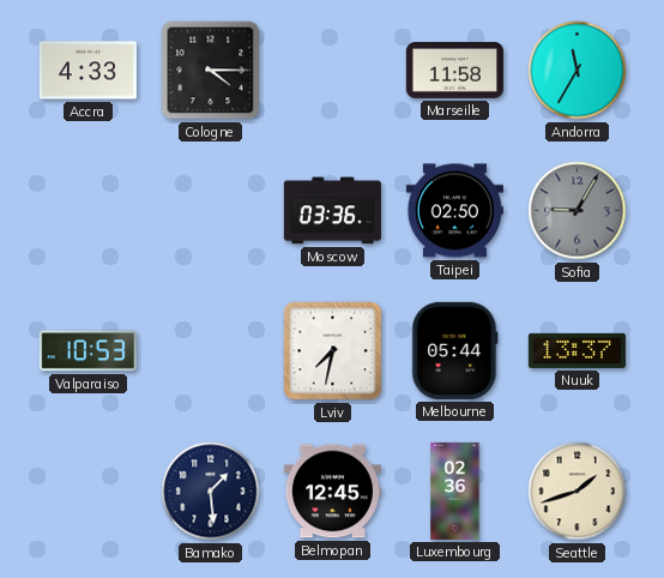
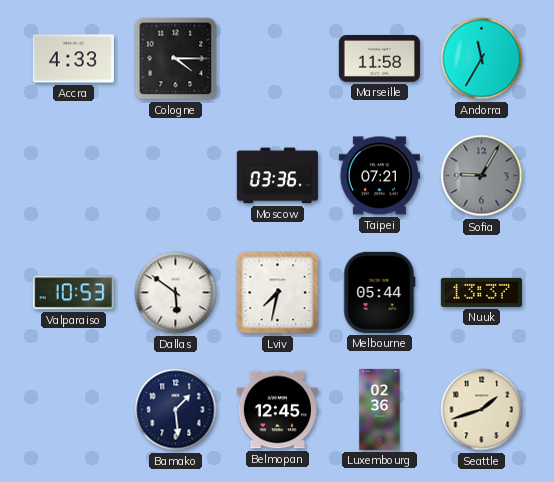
Taipei: 02:50 -> 07:21
Dallas: none -> 5:51
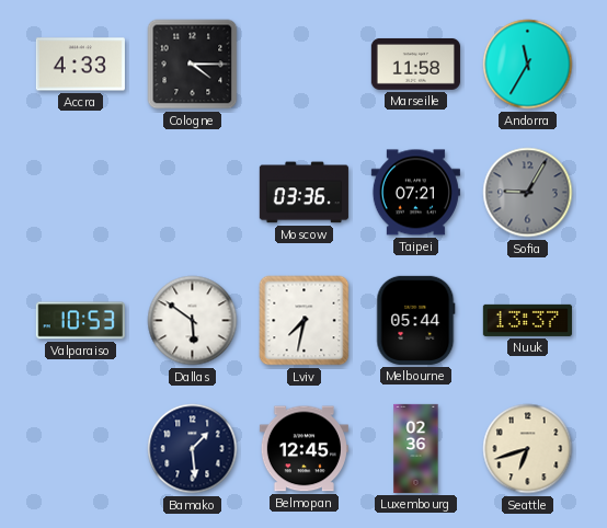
Seattle: 1:42 -> 6:42
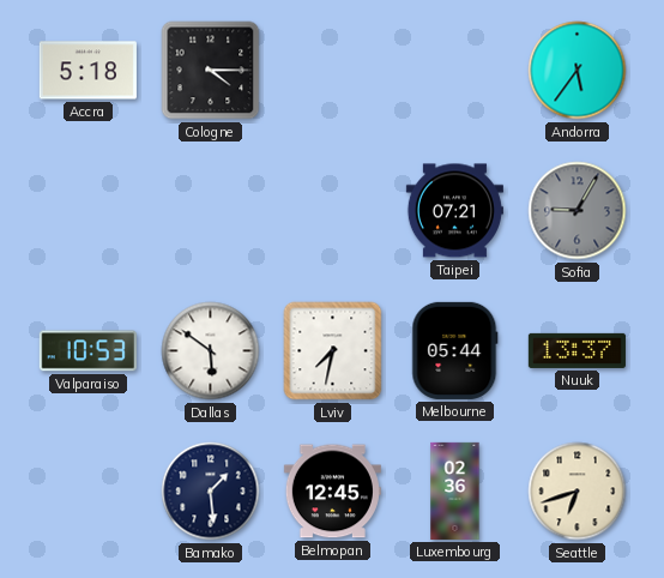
Accra: 4:33 -> 5:18
Marseille: 11:58 -> none
Andorra: 11:35 -> 5:36
Moscow: 03:36 -> none
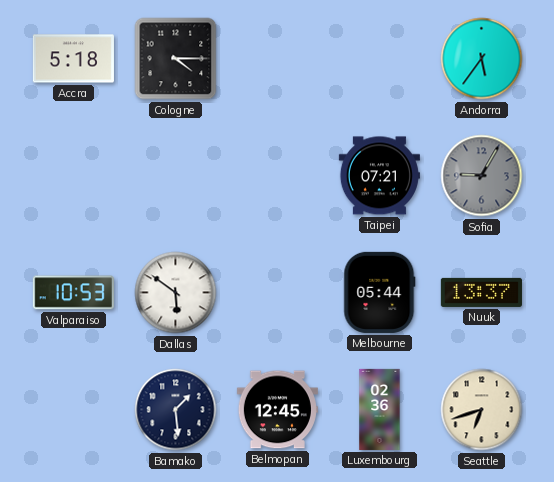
Lviv: 7:32 -> none
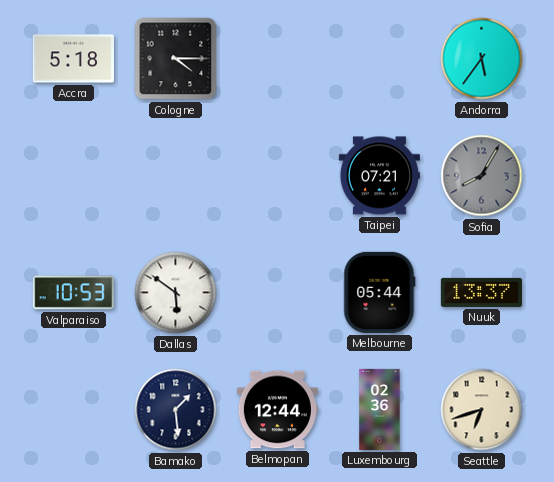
Sofia: 9:05 -> 8:05
Belmopan: 12:45 -> 12:44
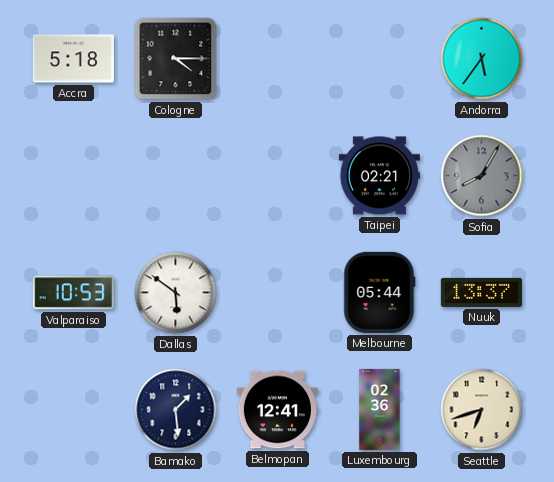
Taipei: 07:21 -> 02:21
Belmopan: 12:44 -> 12:41
